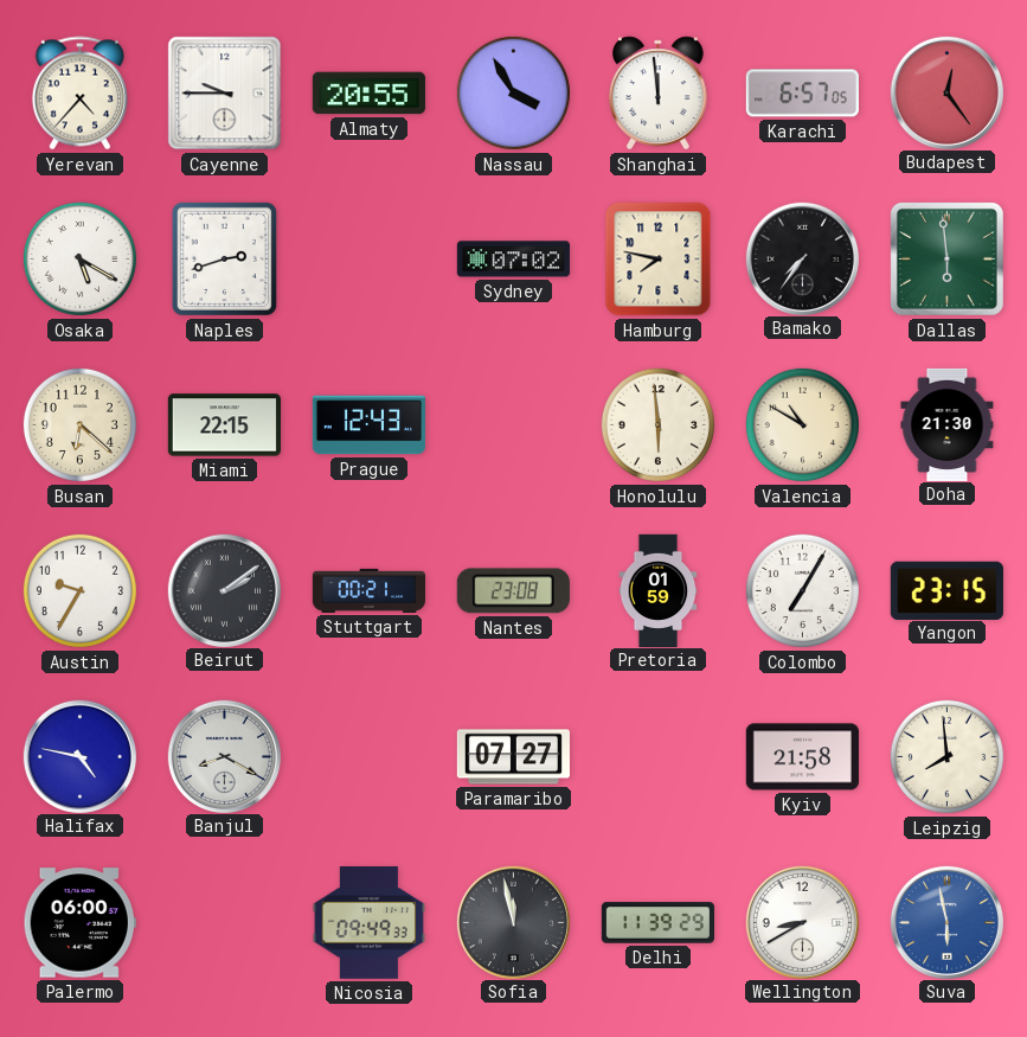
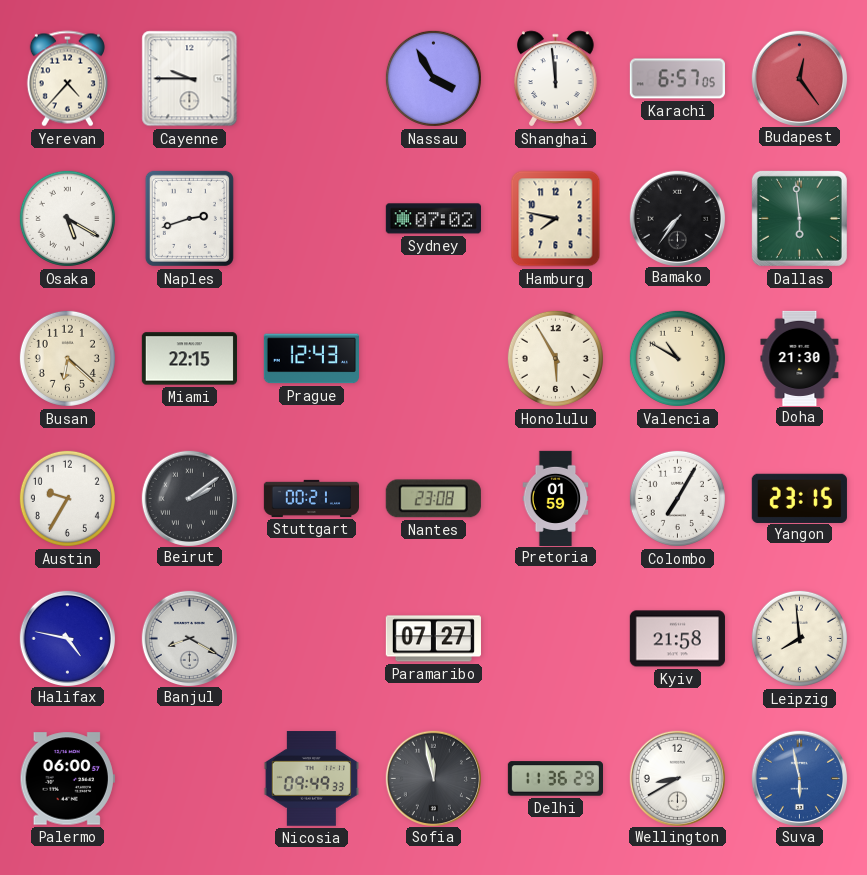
Almaty: 20:55 -> none
Honolulu: 5:59 -> 5:55
Delhi: 11:39 -> 11:36
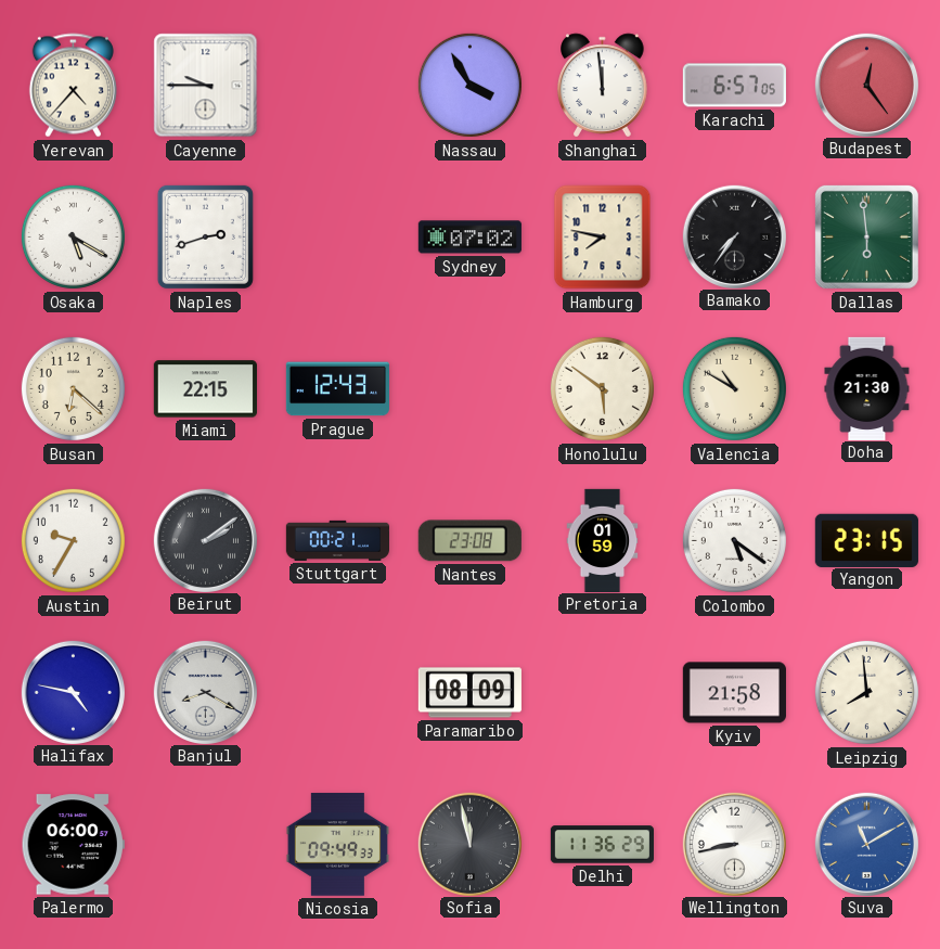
Honolulu: 5:55 -> 5:51
Colombo: 7:05 -> 5:21
Paramaribo: 07:27 -> 08:09
Wellington: 8:40 -> 8:43
Suva: 5:58 -> 11:10
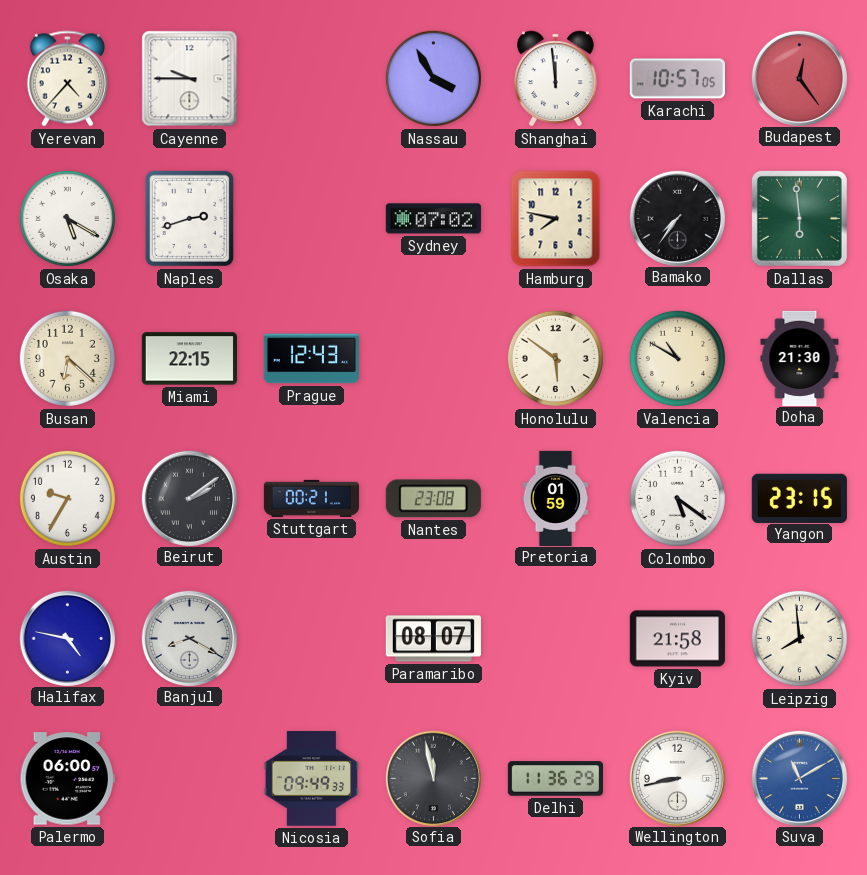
Karachi: 6:57 -> 10:57
Paramaribo: 08:09 -> 08:07
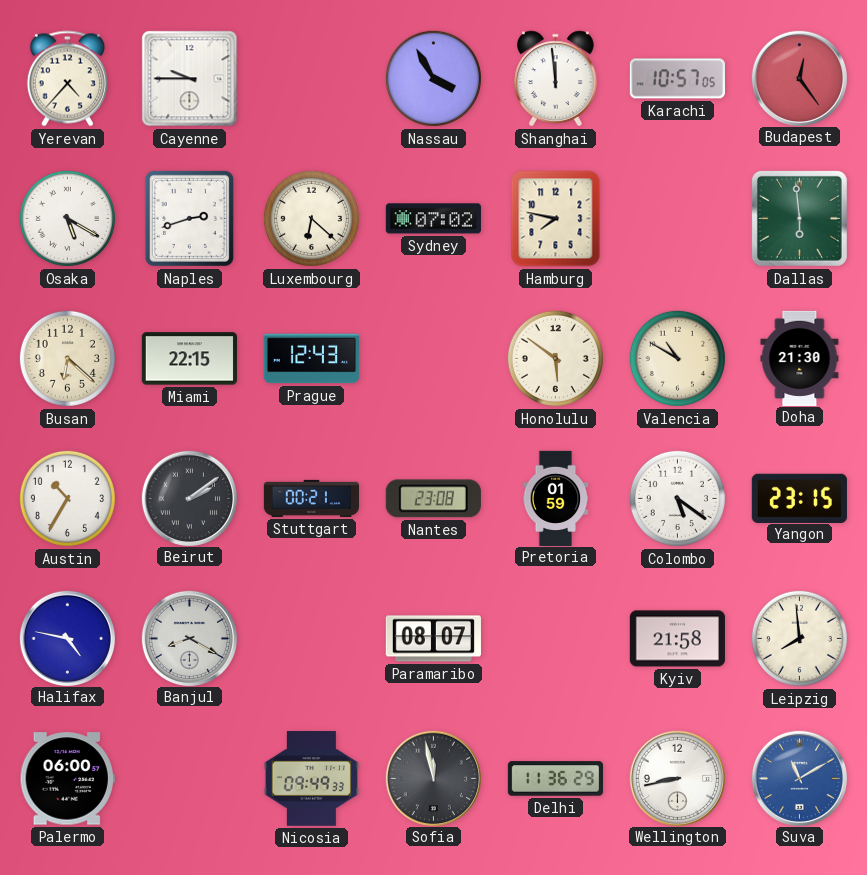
Luxembourg: none -> 6:22
Bamako: 7:36 -> none
Austin: 9:35 -> 10:35
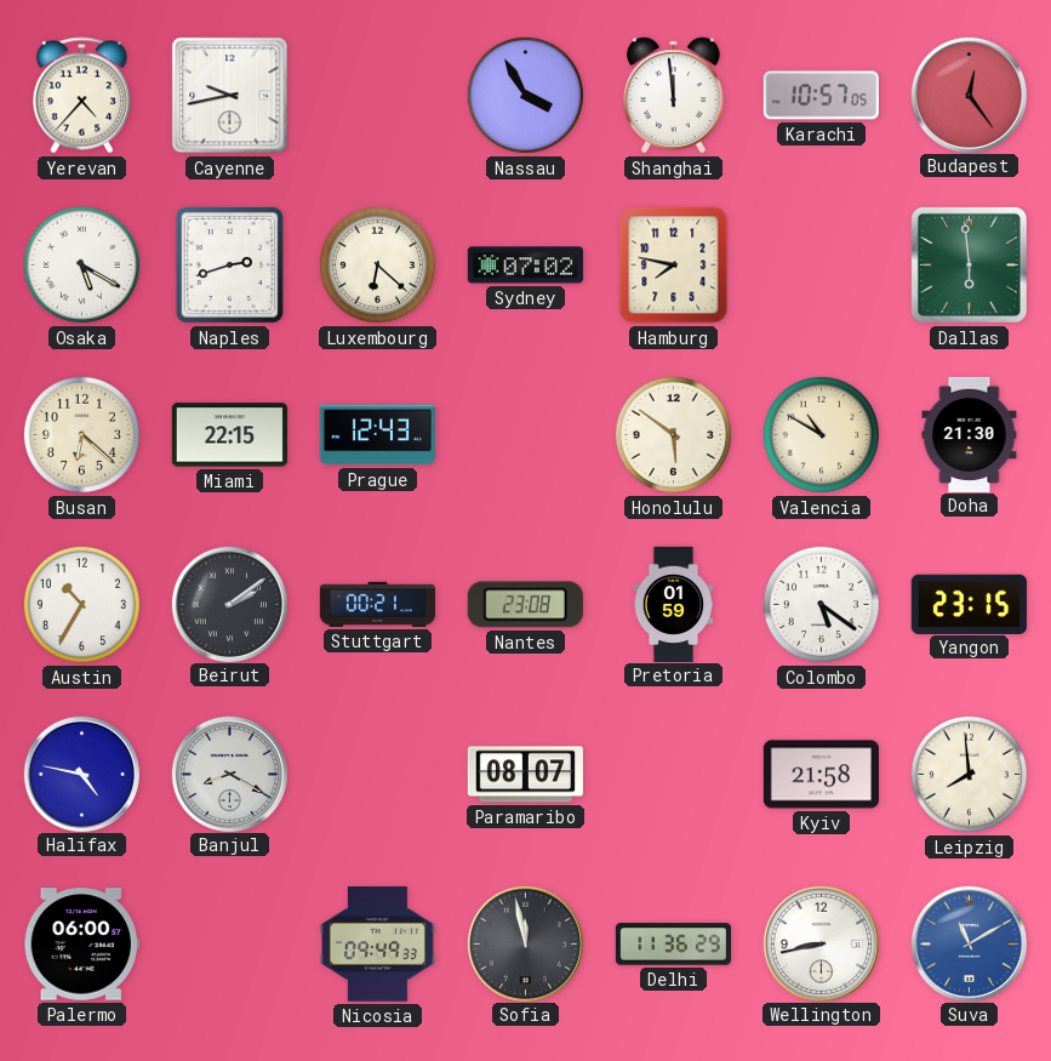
Cayenne: 9:45 -> 9:43
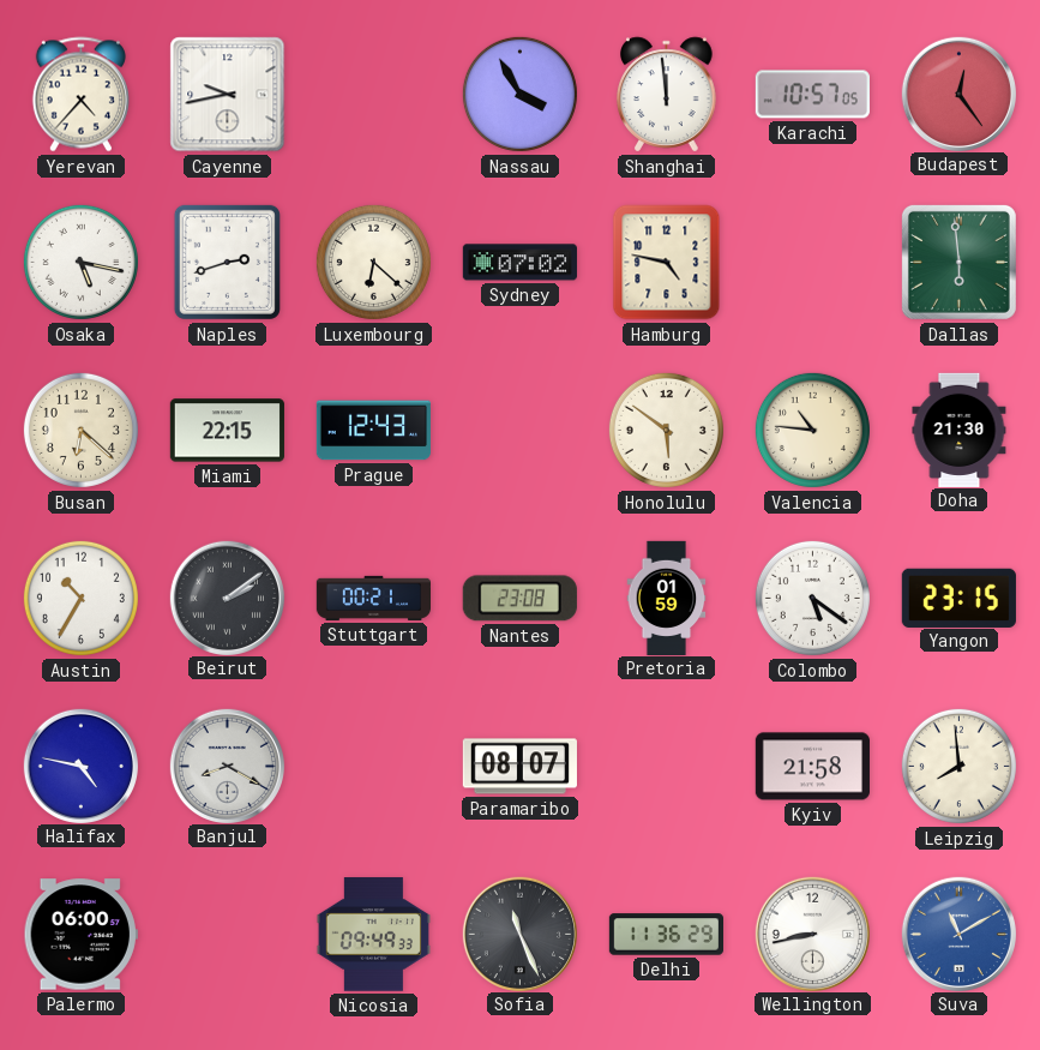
Osaka: 5:20 -> 5:17
Hamburg: 7:47 -> 4:47
Valencia: 10:50 -> 10:46
Sofia: 11:58 -> 11:26
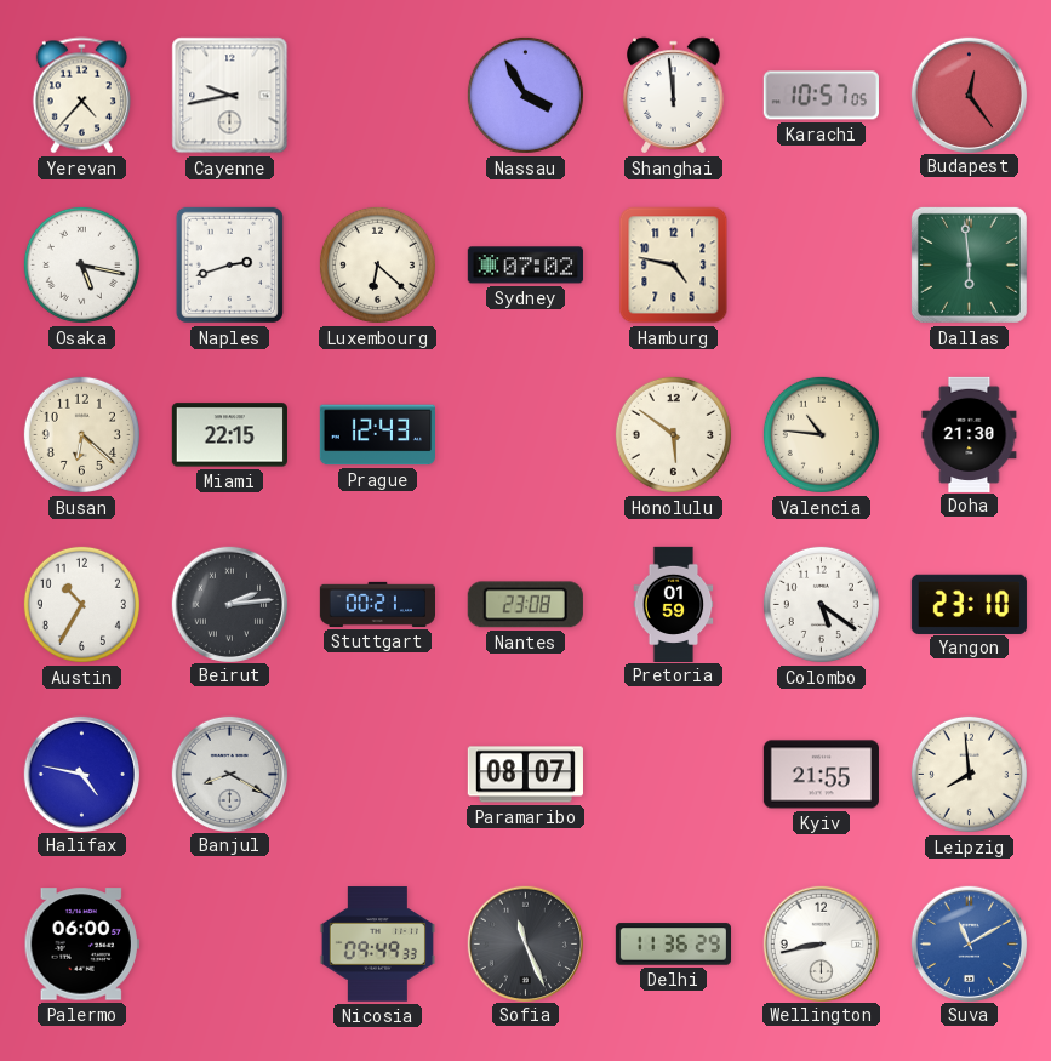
Beirut: 2:09 -> 2:14
Yangon: 23:15 -> 23:10
Kyiv: 21:58 -> 21:55
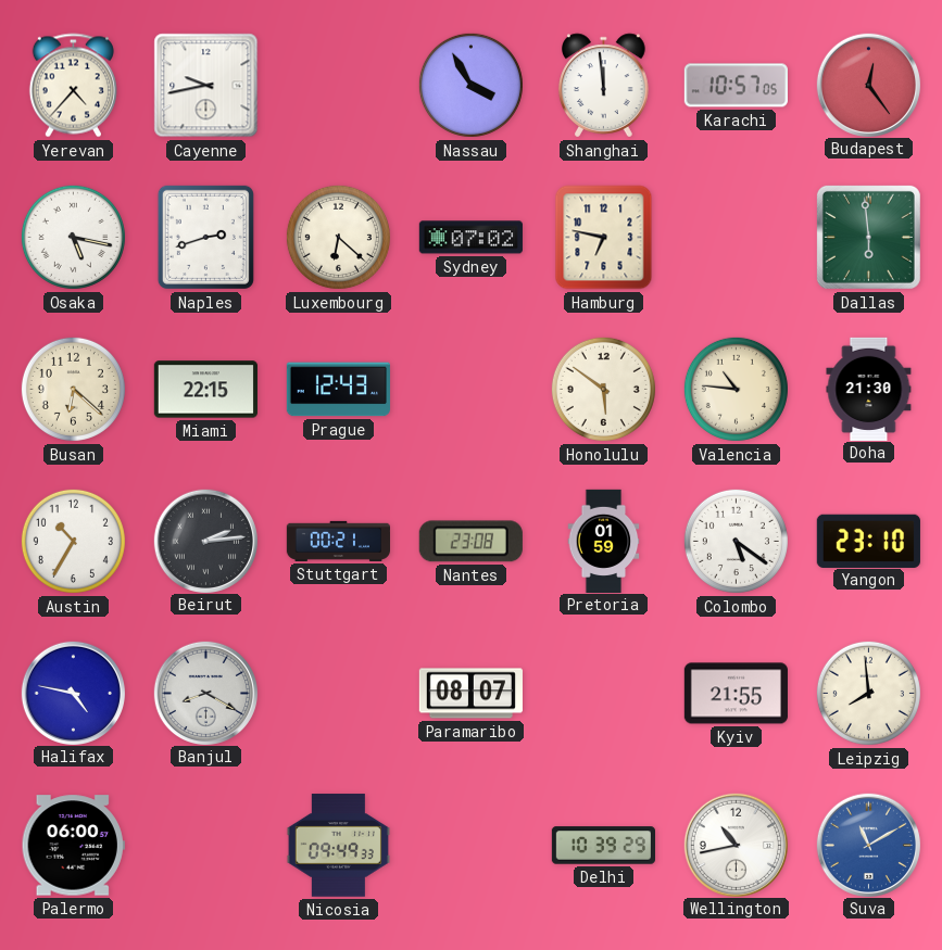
Hamburg: 4:47 -> 6:47
Sofia: 11:26 -> none
Delhi: 11:36 -> 10:39
Wellington: 8:43 -> 10:43
